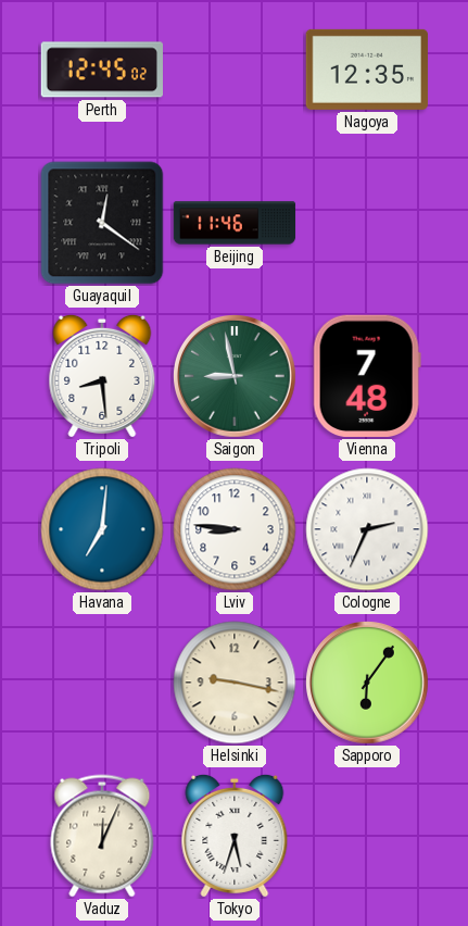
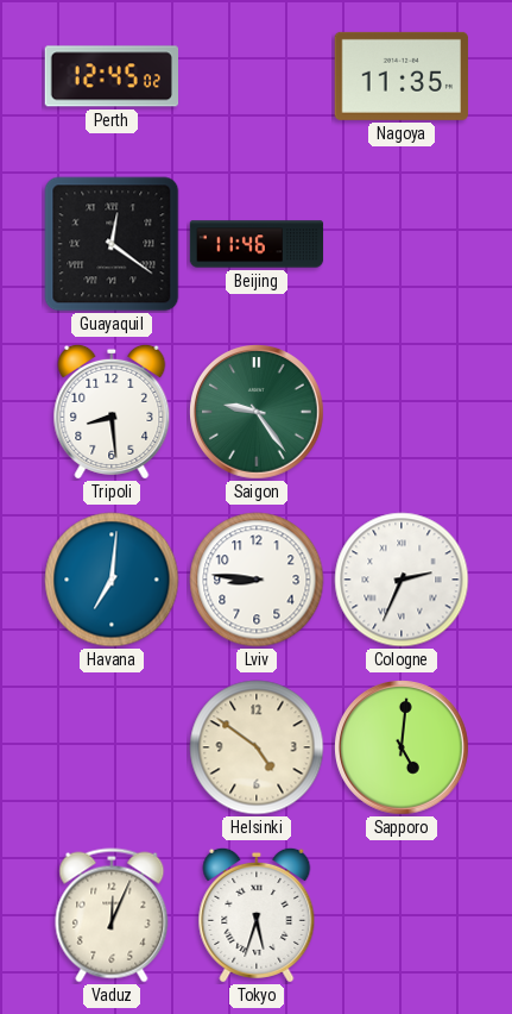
Nagoya: 12:35 -> 11:35
Saigon: 8:58 -> 9:24
Vienna: 7:48 -> none
Helsinki: 9:17 -> 4:51
Sapporo: 6:06 -> 5:01
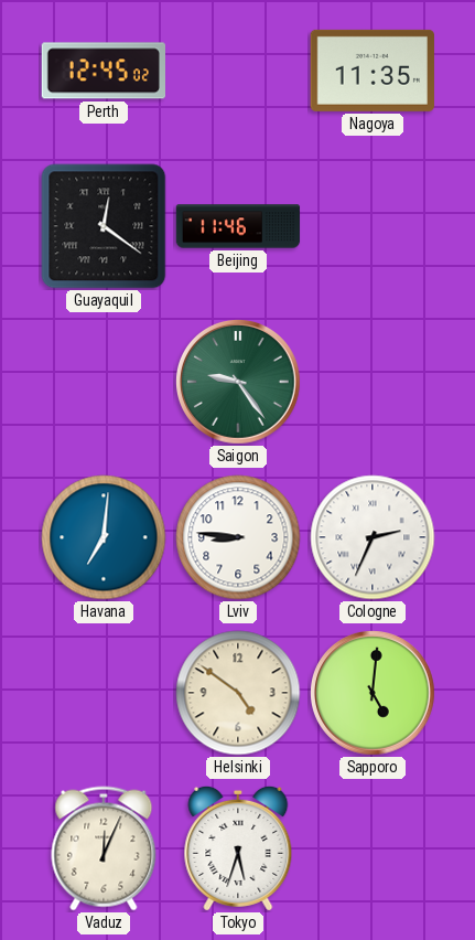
Tripoli: 8:29 -> none
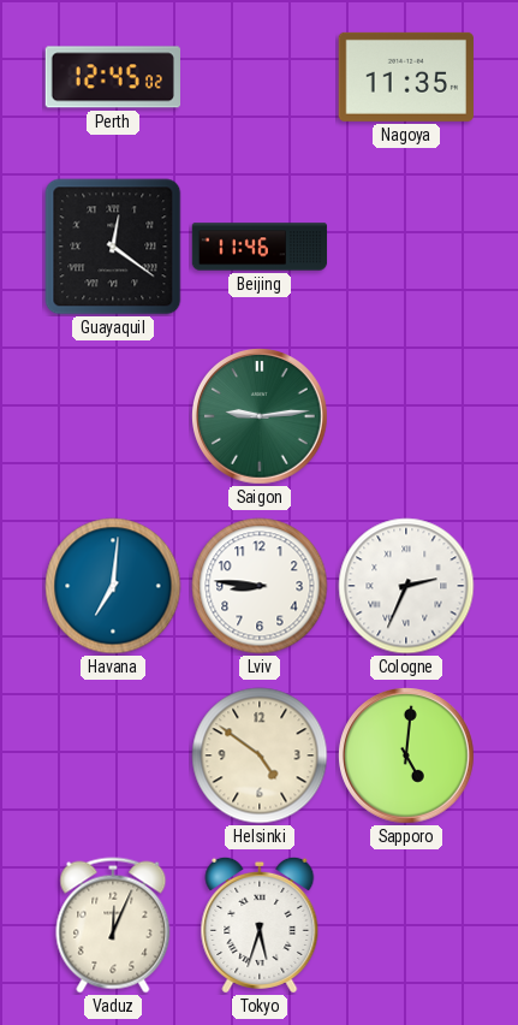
Saigon: 9:24 -> 9:14
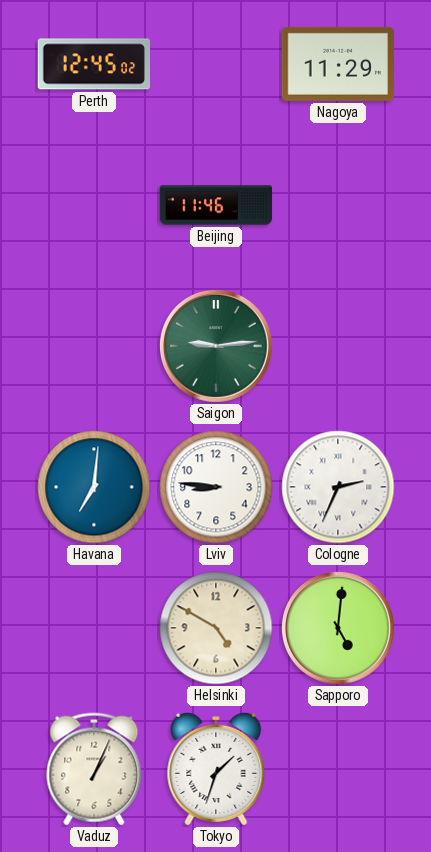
Nagoya: 11:35 -> 11:29
Guayaquil: 12:21 -> none
Helsinki: 4:51 -> 4:50
Vaduz: 12:04 -> 1:04
Tokyo: 5:33 -> 1:33
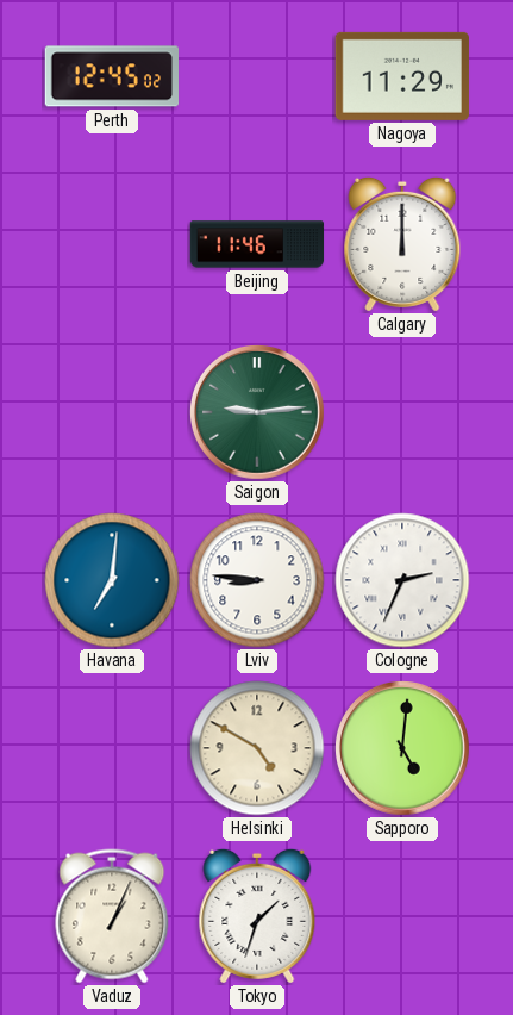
Calgary: none -> 12:00
